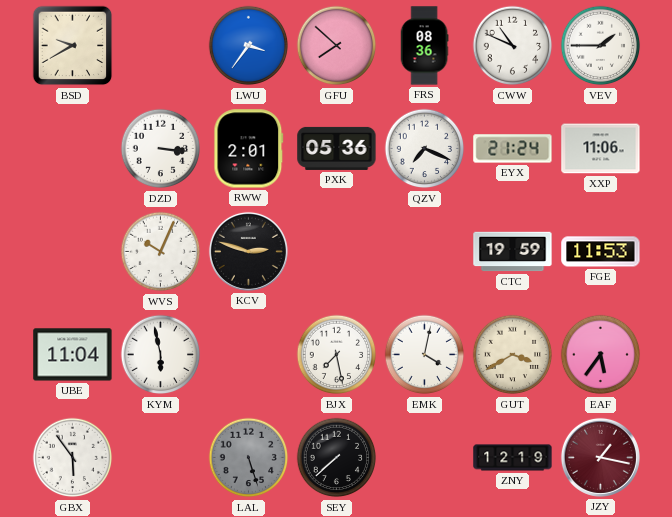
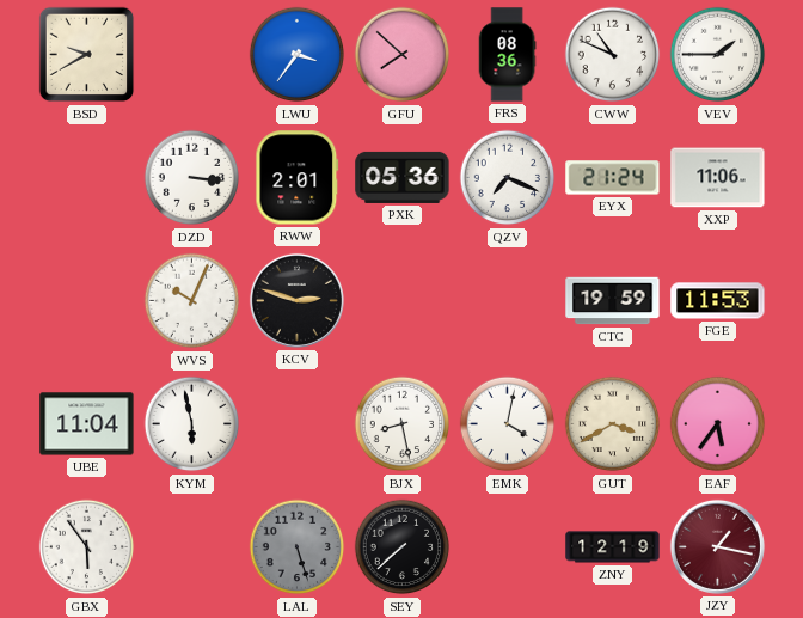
BJX: 7:28 -> 8:28
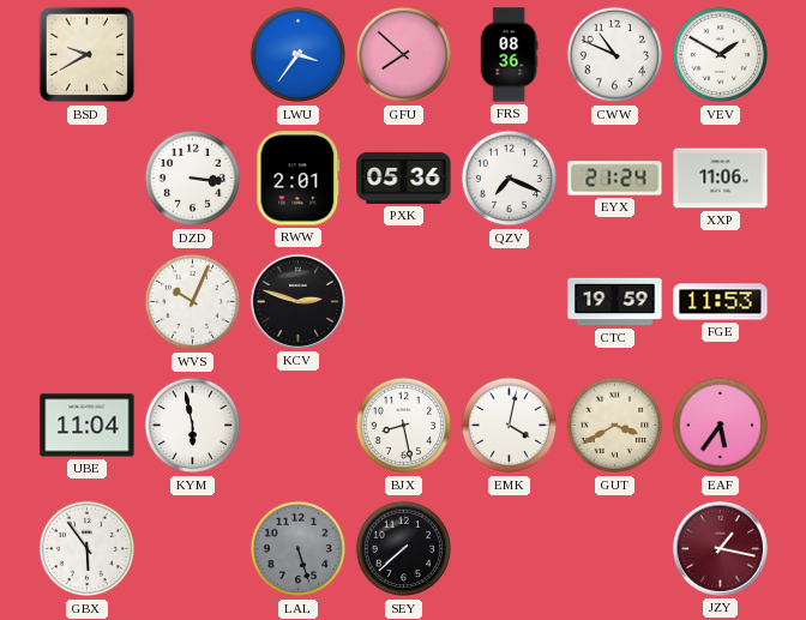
VEV: 1:45 -> 1:50
ZNY: 12:19 -> none
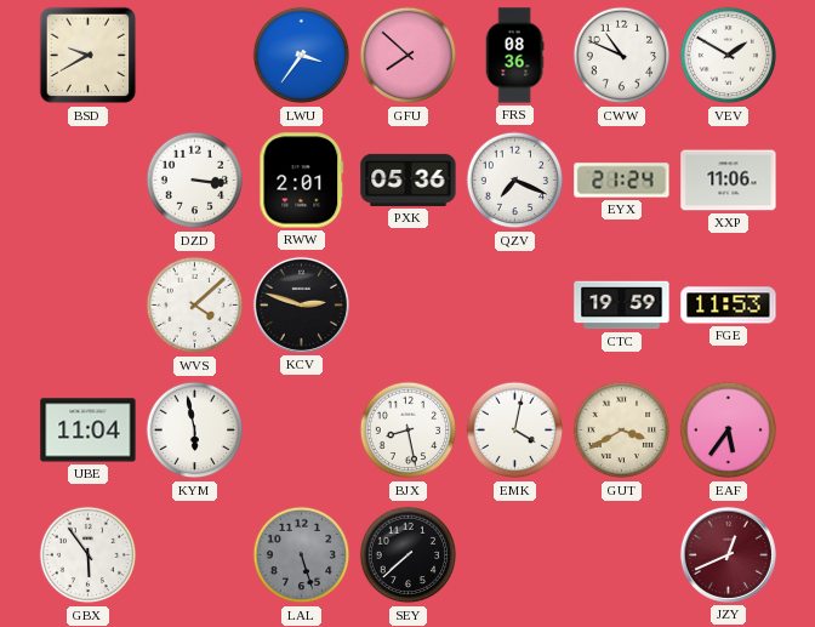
WVS: 10:04 -> 4:08
JZY: 1:17 -> 12:41
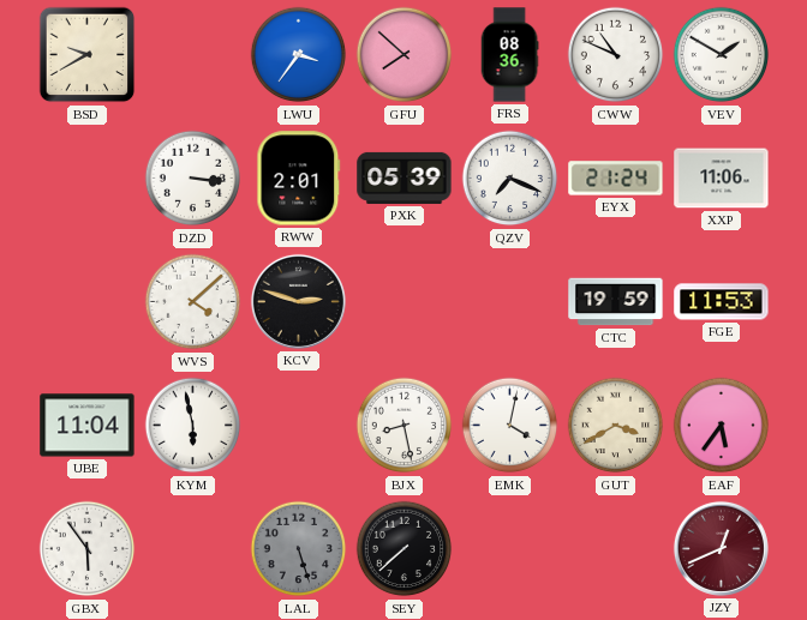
PXK: 05:36 -> 05:39
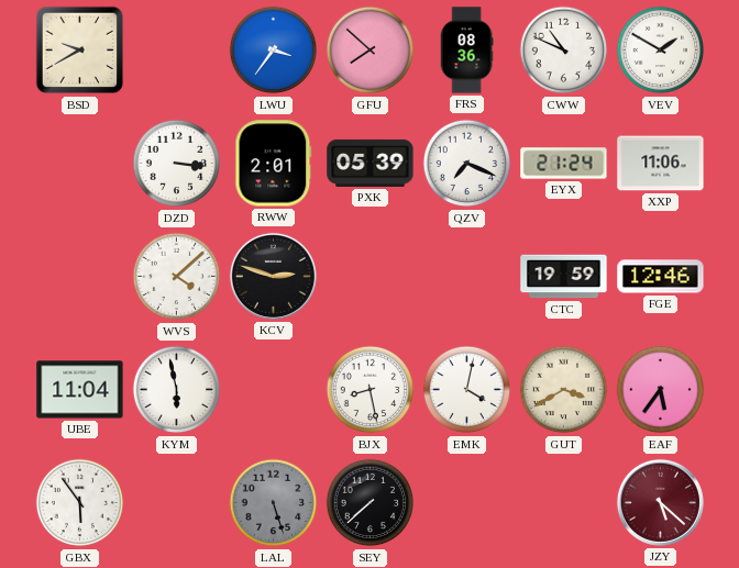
FGE: 11:53 -> 12:46
JZY: 12:41 -> 5:22
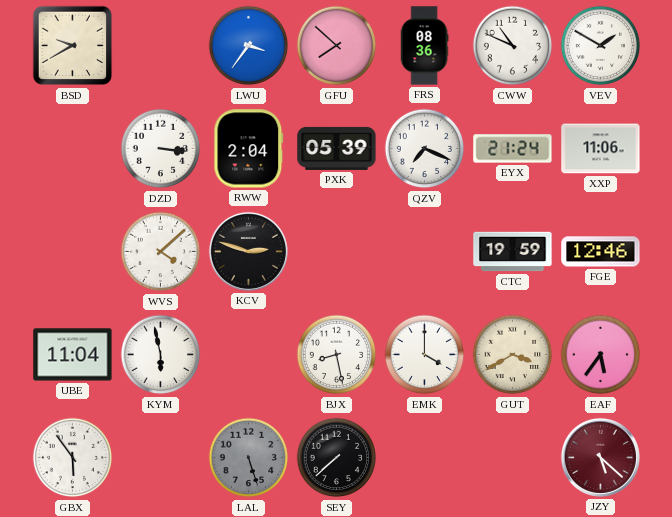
RWW: 2:01 -> 2:04
EMK: 4:02 -> 4:00
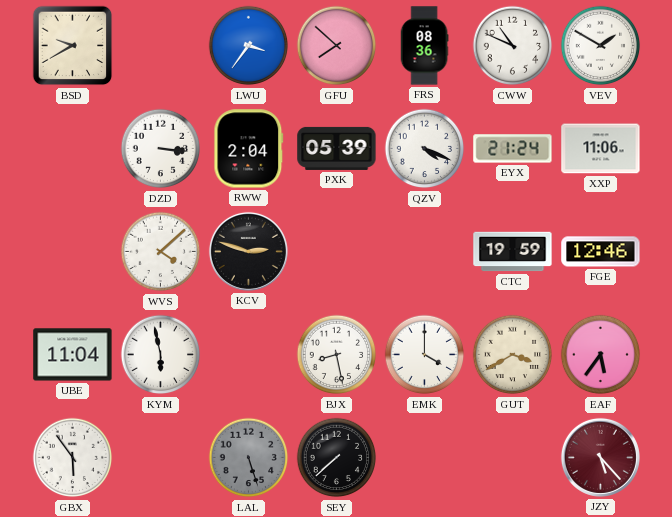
QZV: 7:19 -> 4:19
JZY: 5:22 -> 5:23
